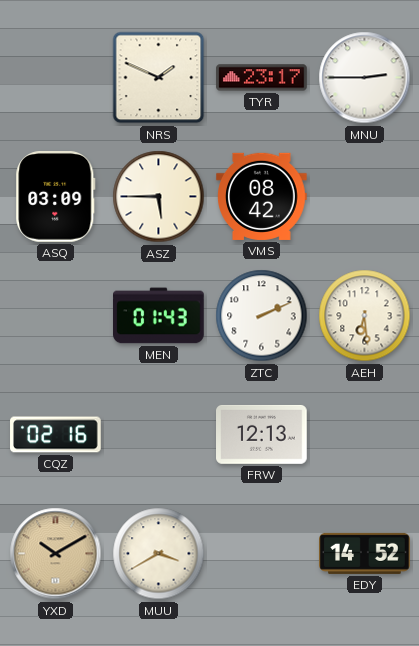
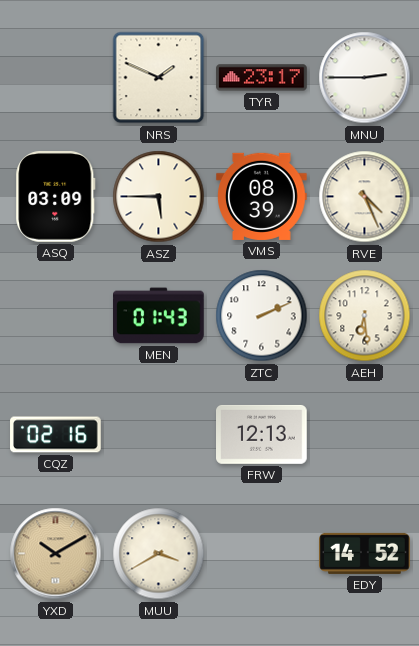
VMS: 08:42 -> 08:39
RVE: none -> 4:26
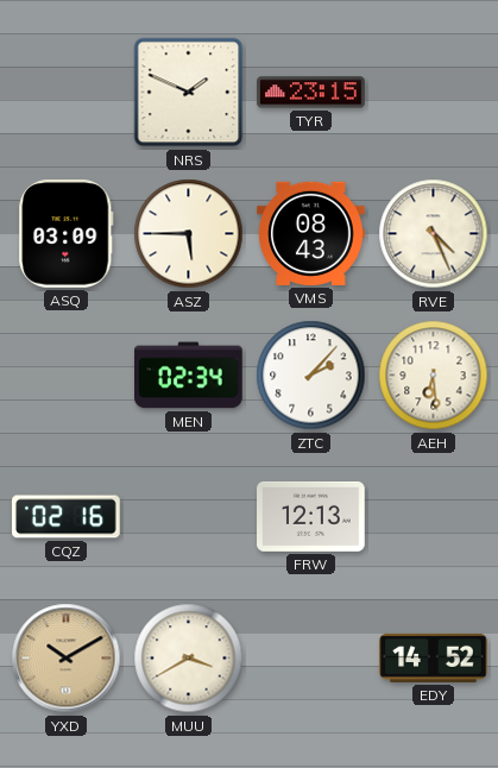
TYR: 23:17 -> 23:15
MNU: 2:45 -> none
VMS: 08:39 -> 08:43
MEN: 01:43 -> 02:34
ZTC: 2:11 -> 2:07
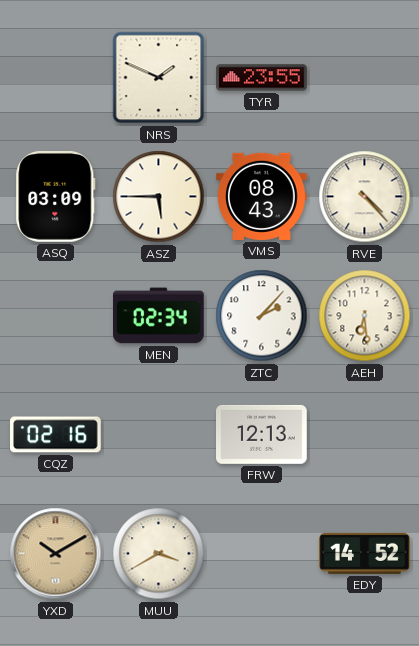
TYR: 23:15 -> 23:55
RVE: 4:26 -> 4:23
